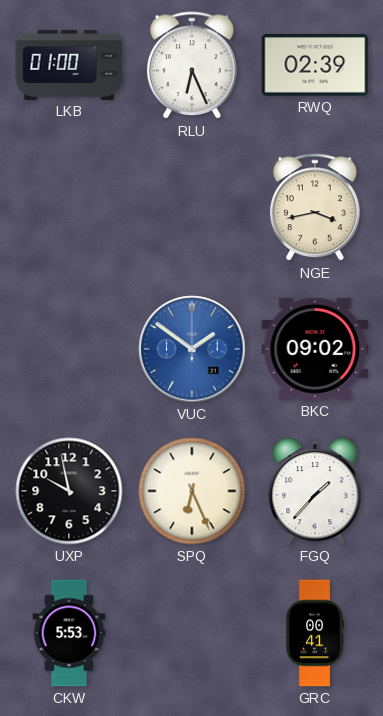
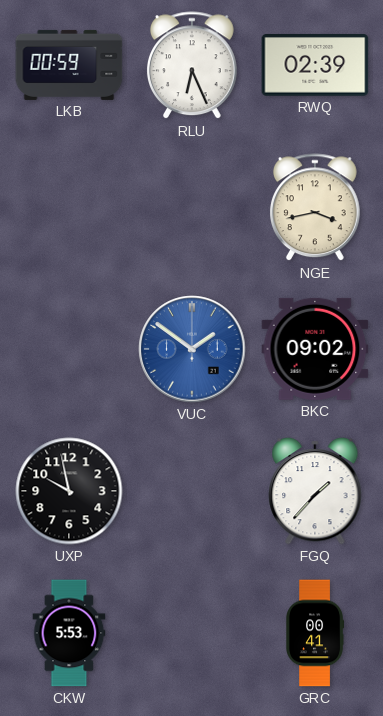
LKB: 01:00 -> 00:59
SPQ: 6:26 -> none
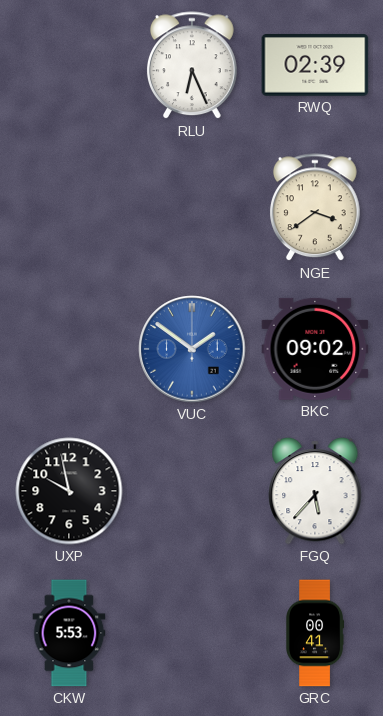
LKB: 00:59 -> none
NGE: 3:43 -> 3:39
FGQ: 1:37 -> 5:37
